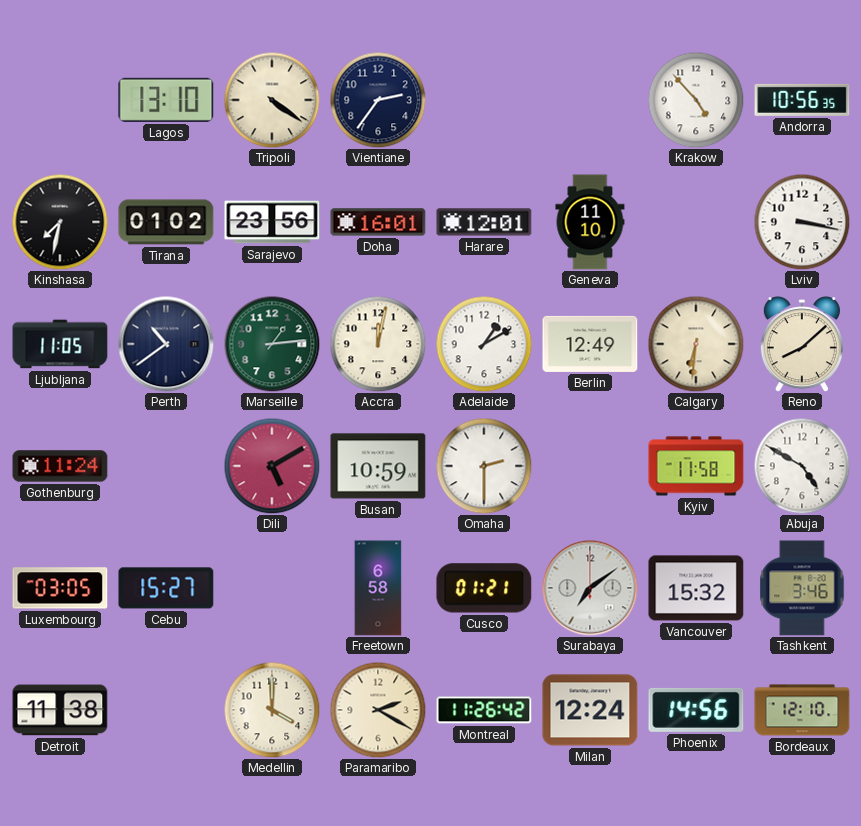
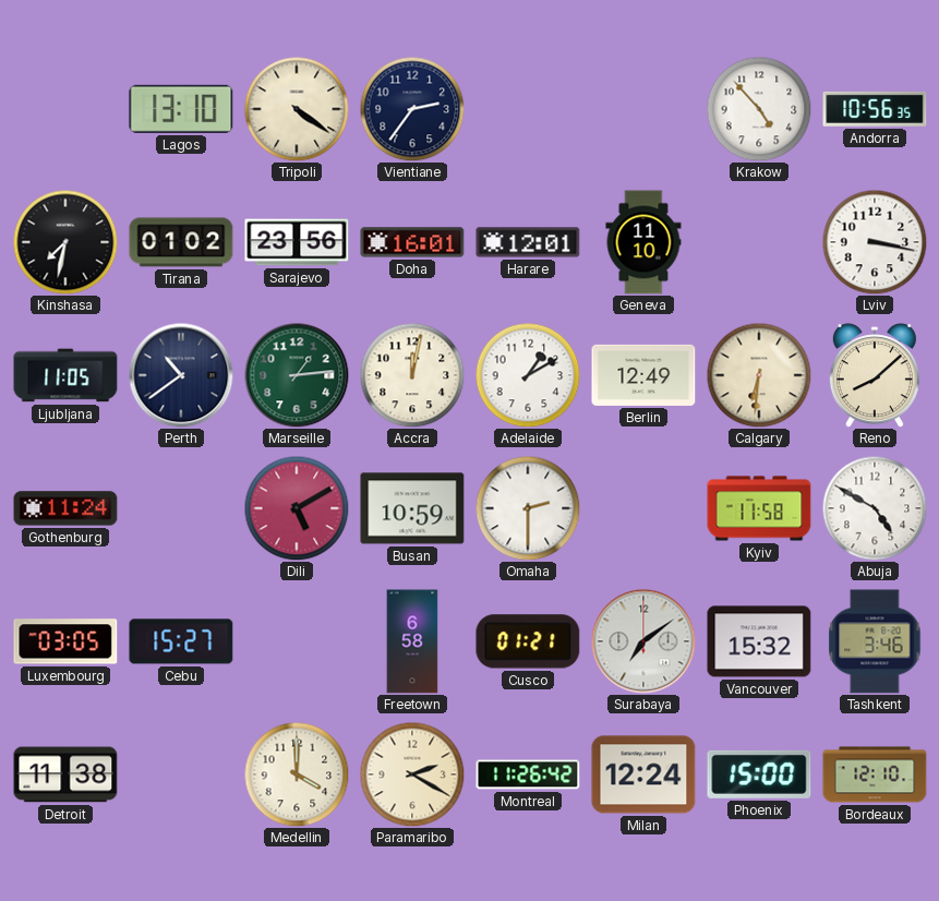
Phoenix: 14:56 -> 15:00
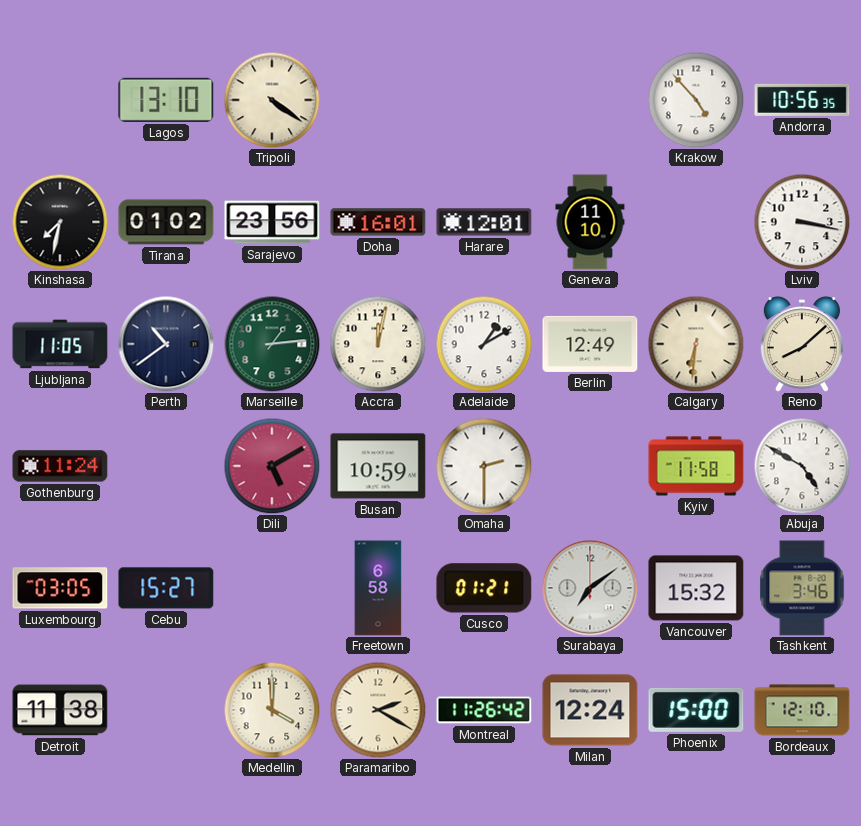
Vientiane: 2:36 -> none
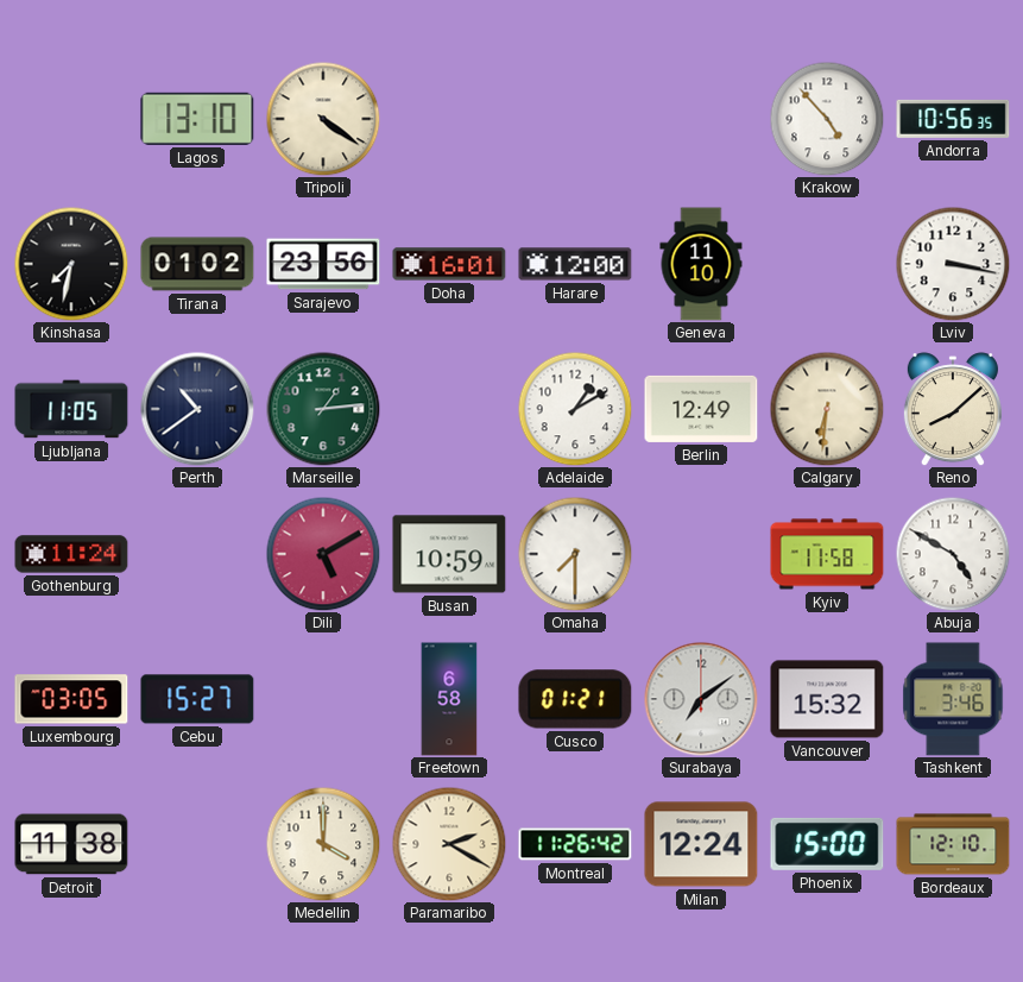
Harare: 12:01 -> 12:00
Accra: 12:02 -> none
Omaha: 2:30 -> 7:30
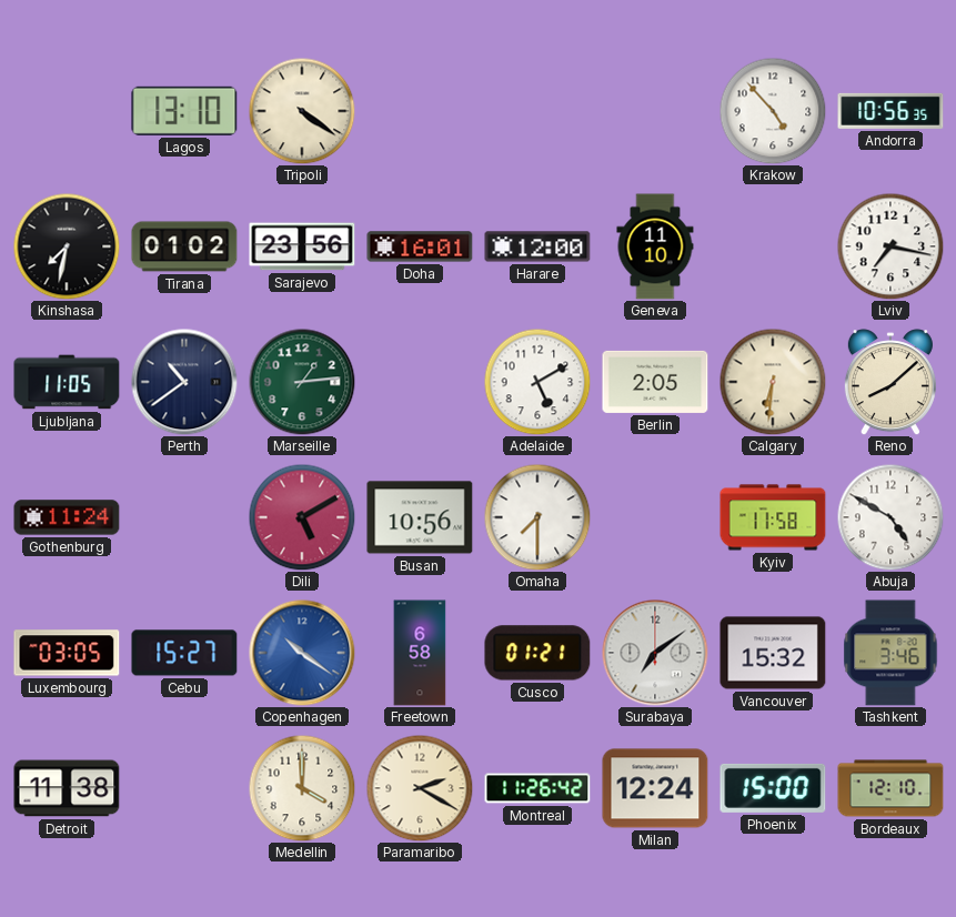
Lviv: 3:17 -> 7:17
Adelaide: 1:10 -> 5:10
Berlin: 12:49 -> 2:05
Busan: 10:59 -> 10:56
Copenhagen: none -> 10:21
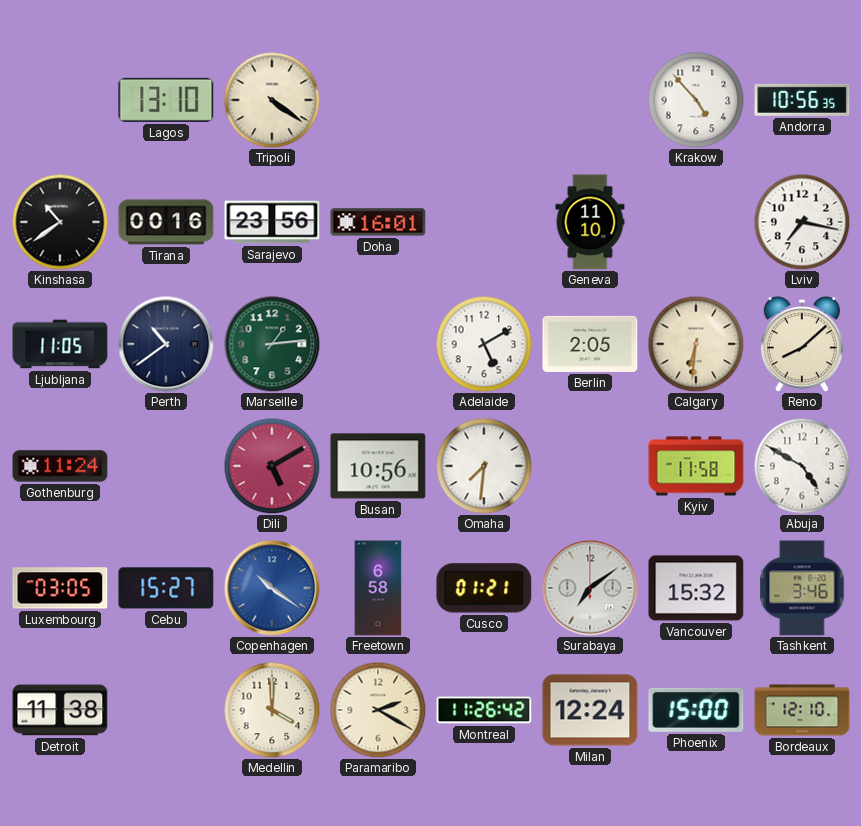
Kinshasa: 7:32 -> 10:39
Tirana: 01:02 -> 00:16
Harare: 12:00 -> none
Omaha: 7:30 -> 7:31
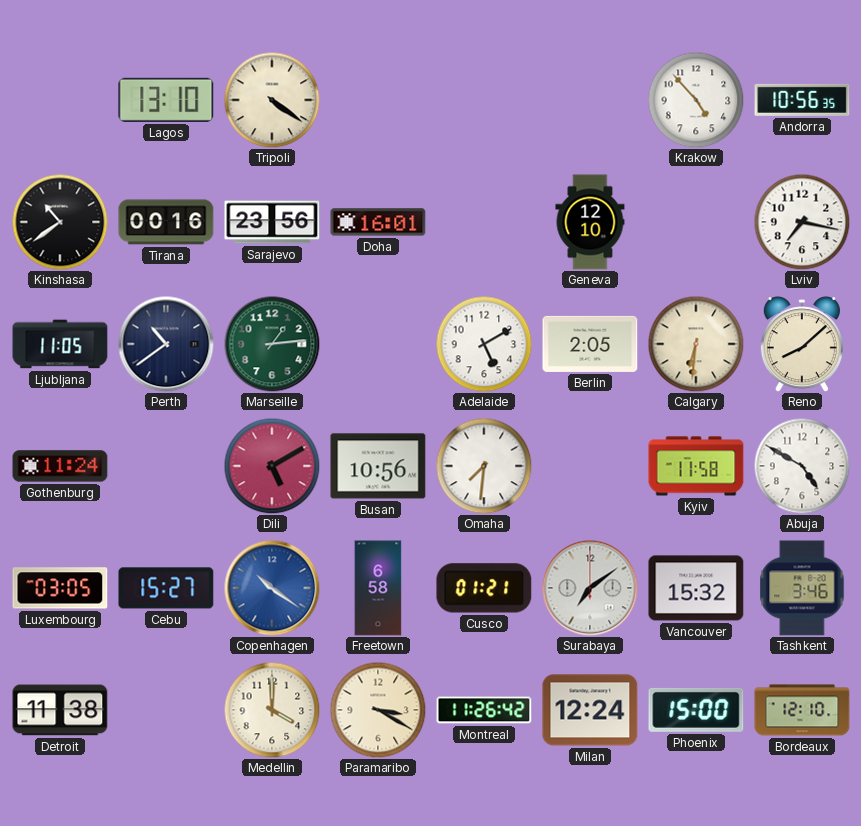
Geneva: 11:10 -> 12:10
Paramaribo: 2:20 -> 3:20
